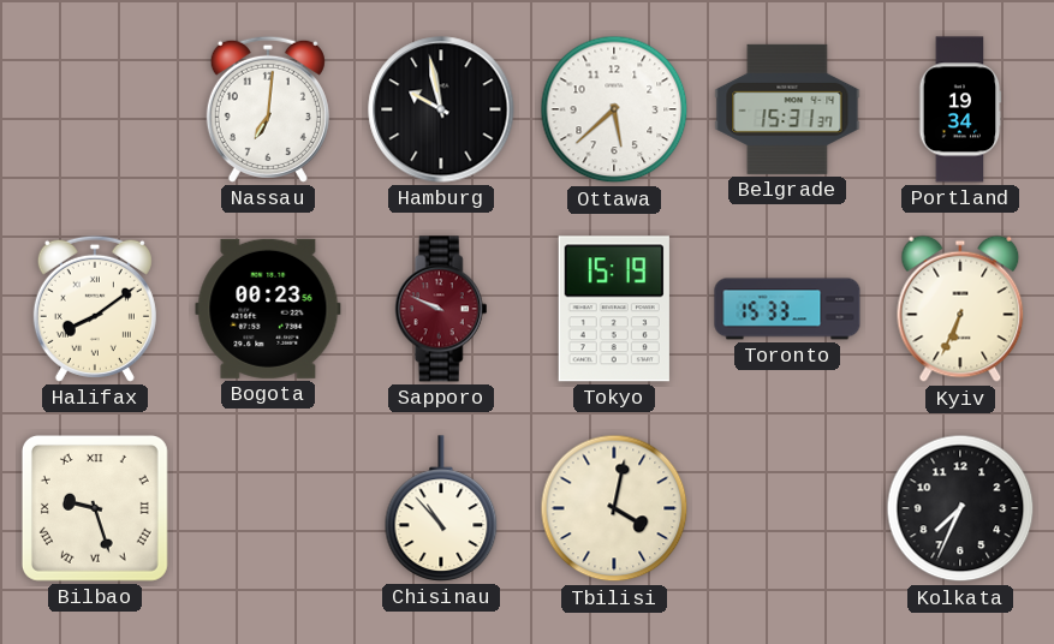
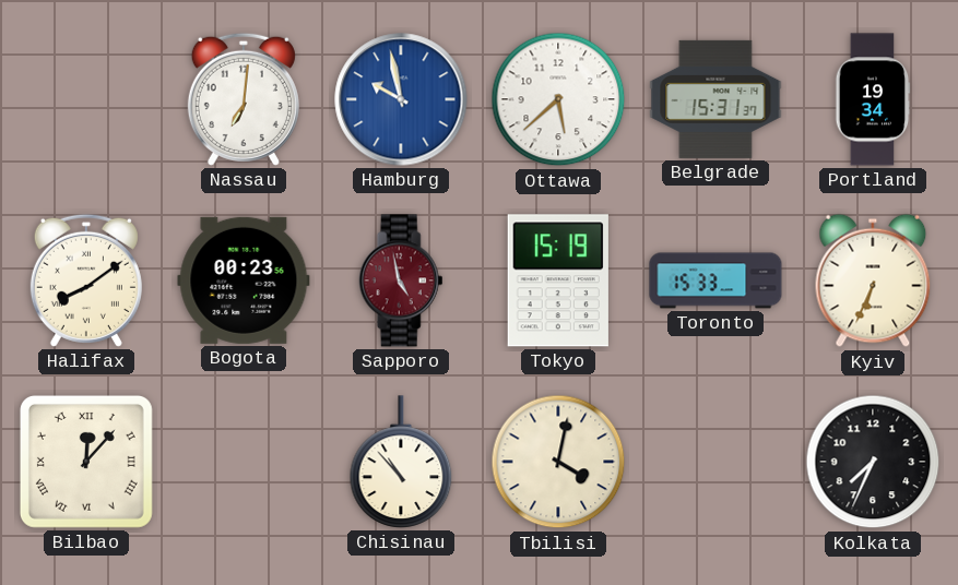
Hamburg dial: black -> blue
Sapporo: 9:49 -> 4:58
Bilbao: 9:27 -> 12:07
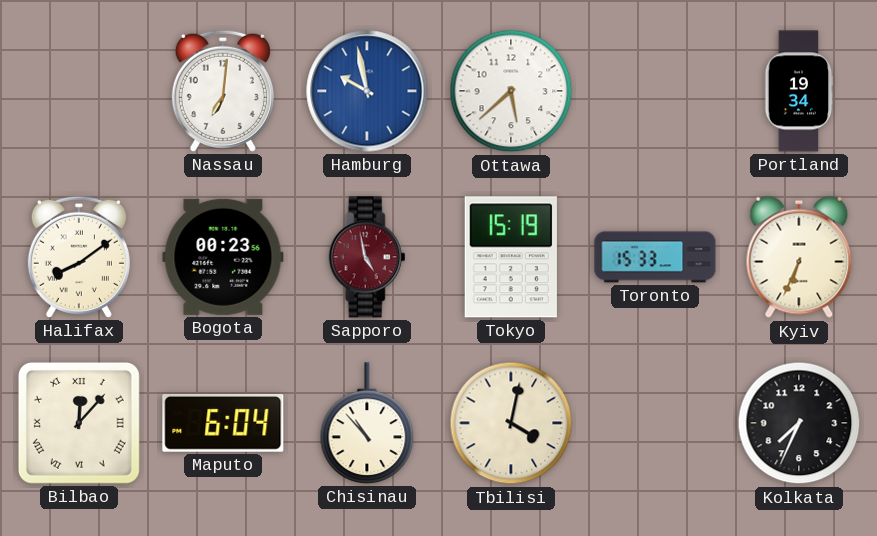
Belgrade: 15:31 -> none
Maputo: none -> 6:04
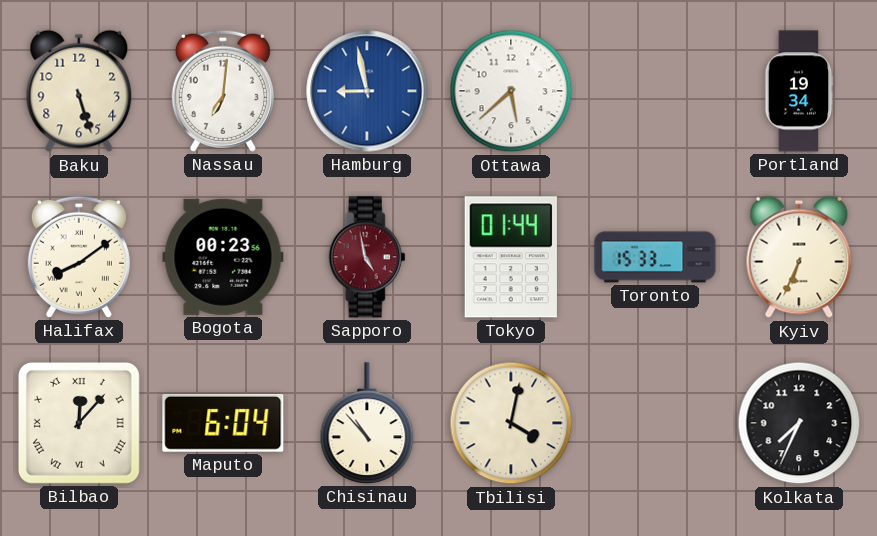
Baku: none -> 5:27
Hamburg: 9:58 -> 8:58
Tokyo: 15:19 -> 01:44
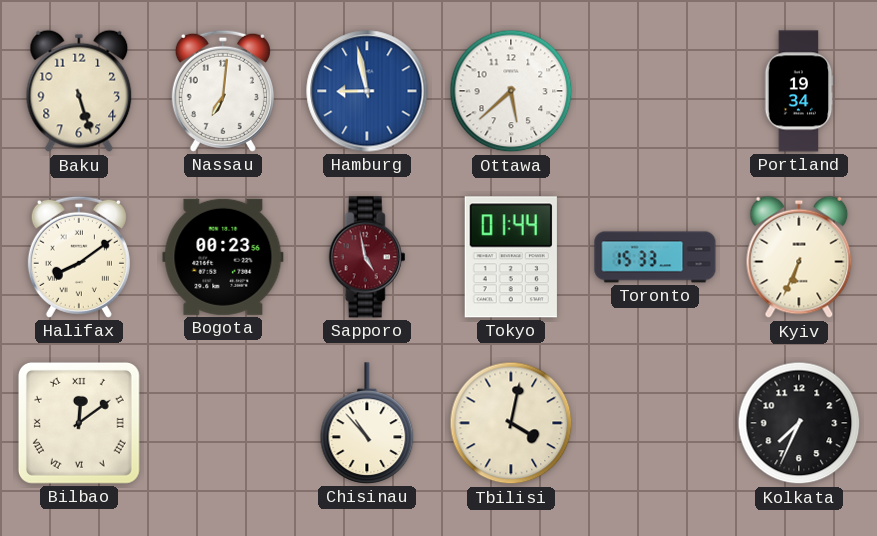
Bilbao: 12:07 -> 12:09
Maputo: 6:04 -> none
